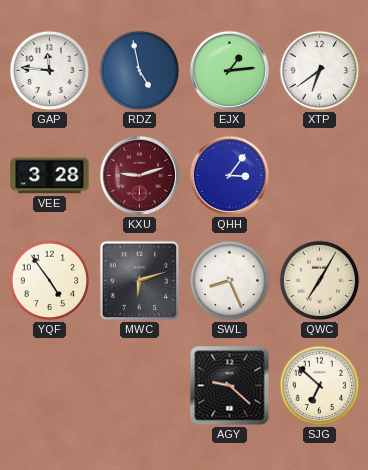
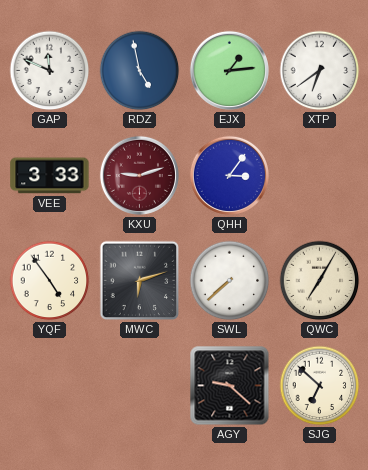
GAP: 11:46 -> 11:49
VEE: 3:28 -> 3:33
SWL: 8:26 -> 7:38
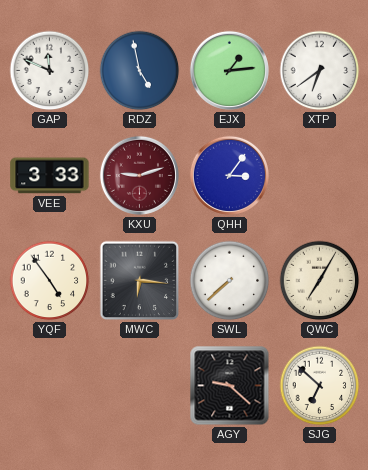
MWC: 6:12 -> 6:16
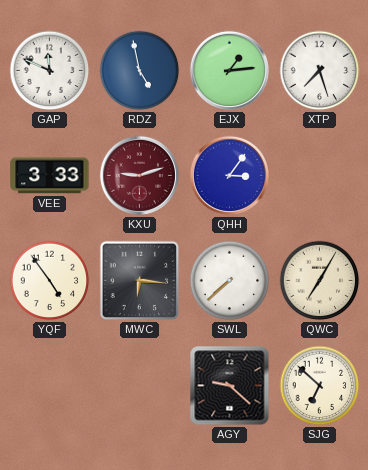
XTP: 6:39 -> 7:27
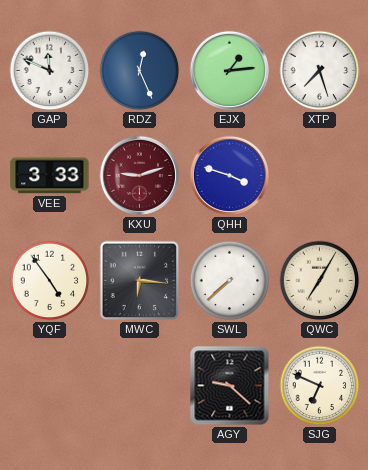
RDZ: 4:58 -> 12:26
QHH: 3:06 -> 3:48
SJG: 6:52 -> 6:49
